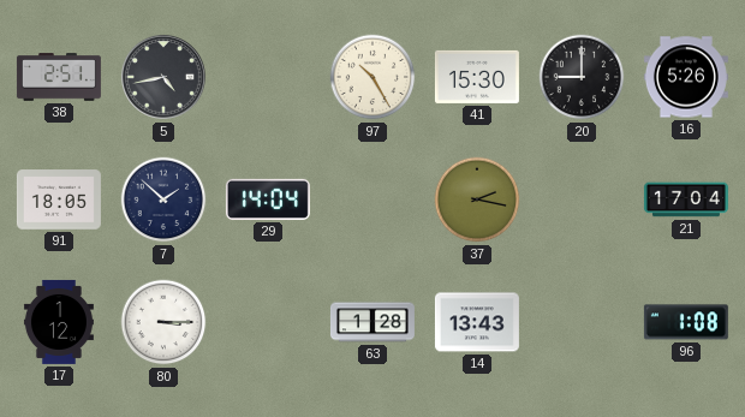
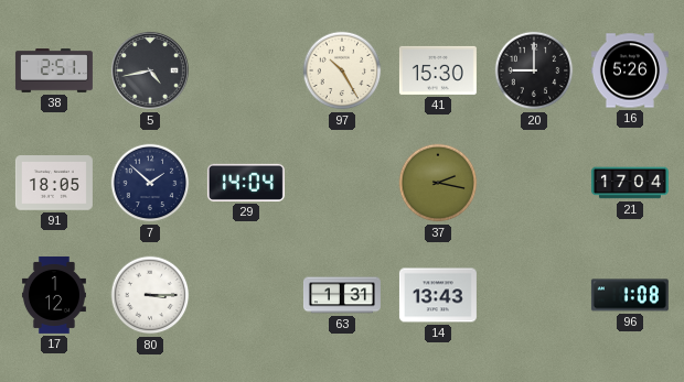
63: 1:28 -> 1:31
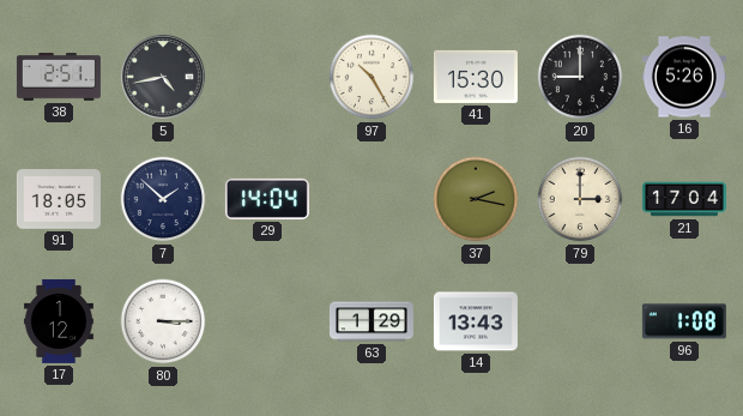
79: none -> 3:00
63: 1:31 -> 1:29
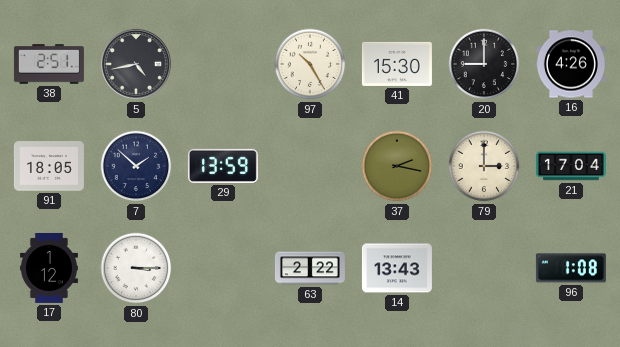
16: 5:26 -> 4:26
29: 14:04 -> 13:59
63: 1:29 -> 2:22
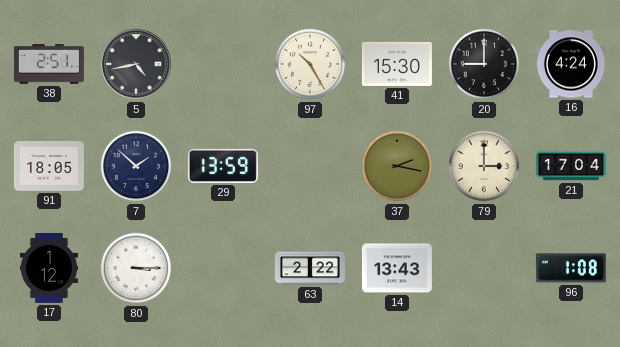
16: 4:26 -> 4:24
